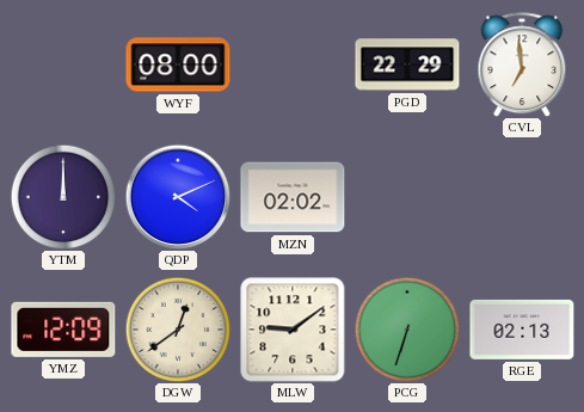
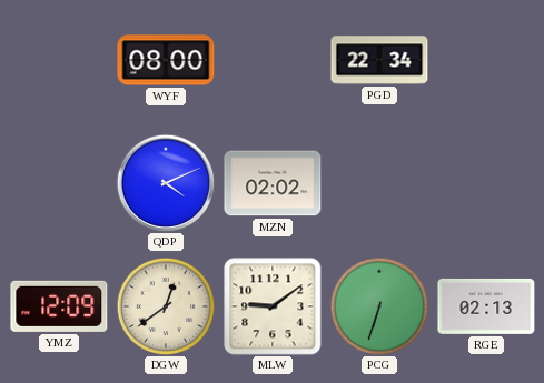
PGD: 22:29 -> 22:34
CVL: 6:59 -> none
YTM: 12:00 -> none
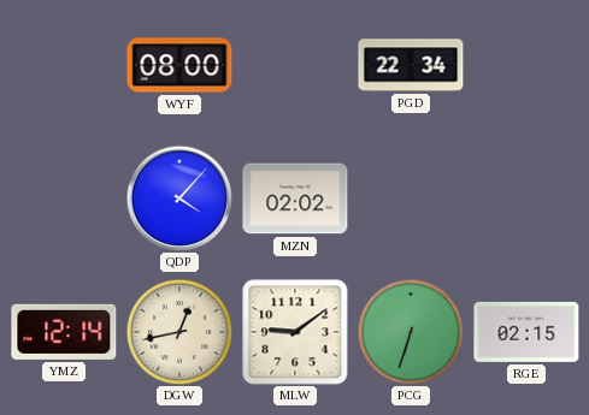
QDP: 4:11 -> 4:07
YMZ: 12:09 -> 12:14
DGW: 12:39 -> 12:43
RGE: 02:13 -> 02:15
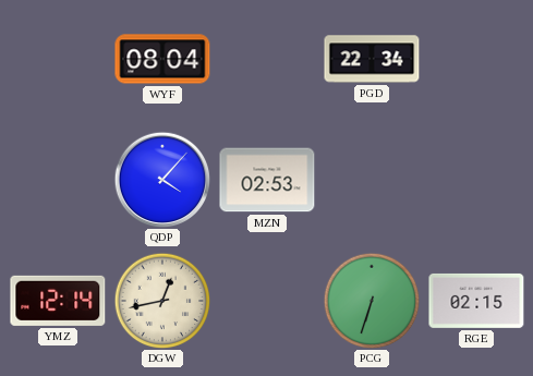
WYF: 08:00 -> 08:04
MZN: 02:02 -> 02:53
MLW: 9:09 -> none
